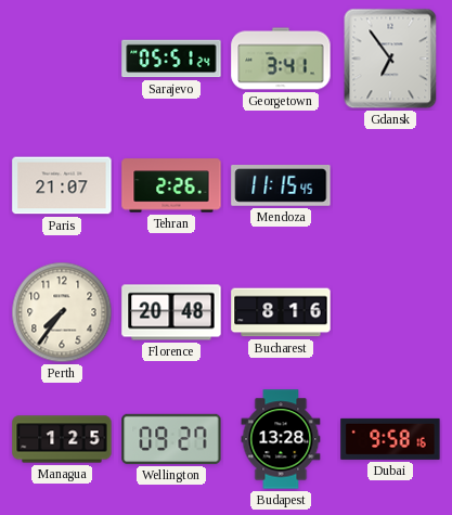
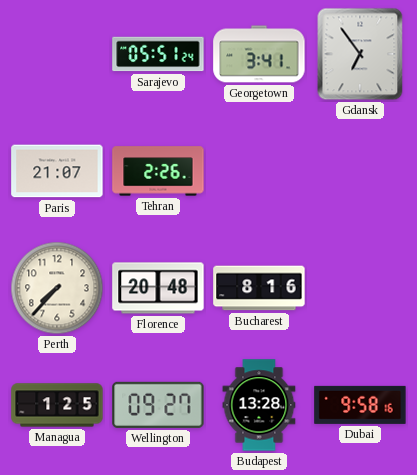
Mendoza: 11:15 -> none
Perth: 7:36 -> 7:37
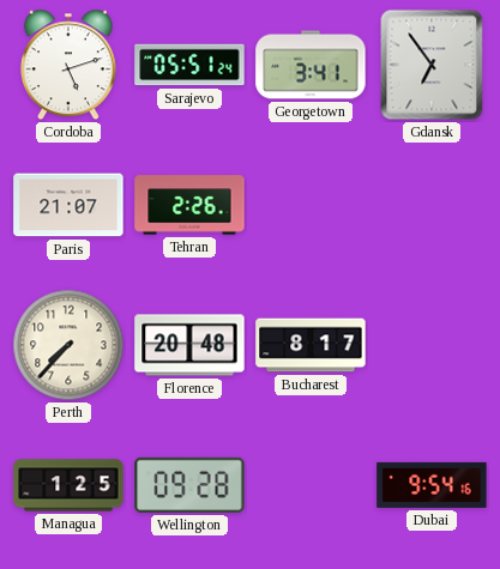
Cordoba: none -> 5:12
Bucharest: 8:16 -> 8:17
Wellington: 09:27 -> 09:28
Budapest: 13:28 -> none
Dubai: 9:58 -> 9:54
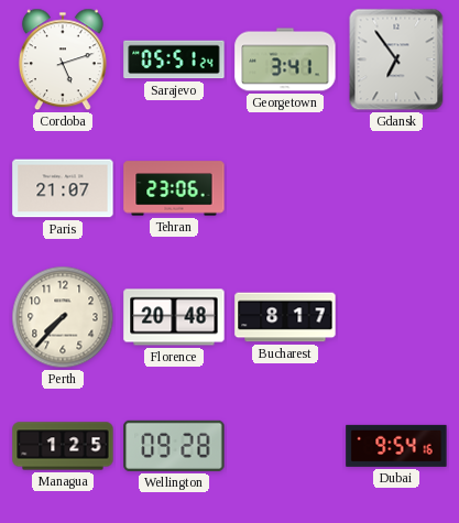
Tehran: 2:26 -> 23:06
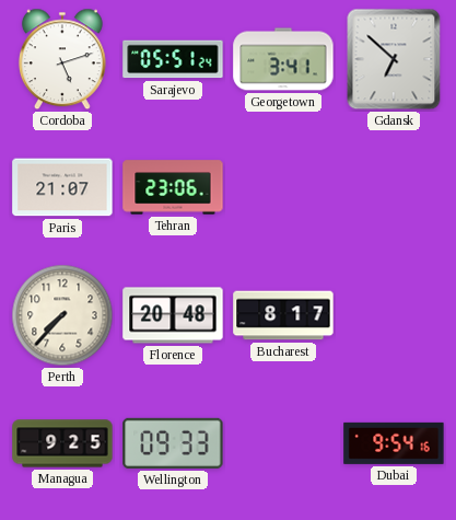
Gdansk: 6:54 -> 6:52
Managua: 1:25 -> 9:25
Wellington: 09:28 -> 09:33
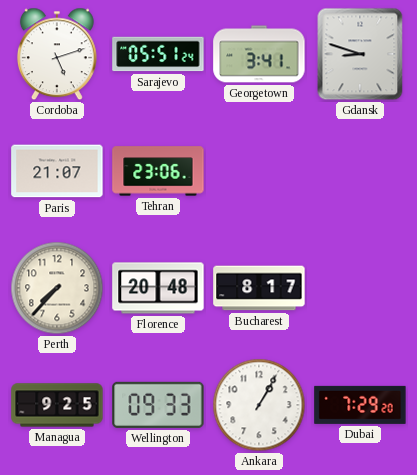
Gdansk: 6:52 -> 8:48
Ankara: none -> 1:05
Dubai: 9:54 -> 7:29
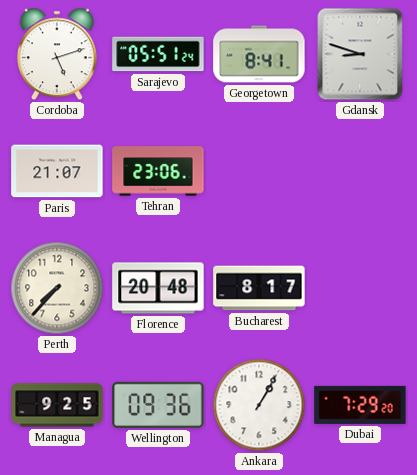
Georgetown: 3:41 -> 8:41
Wellington: 09:33 -> 09:36
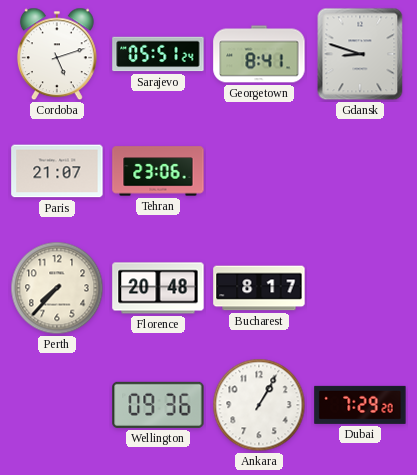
Managua: 9:25 -> none
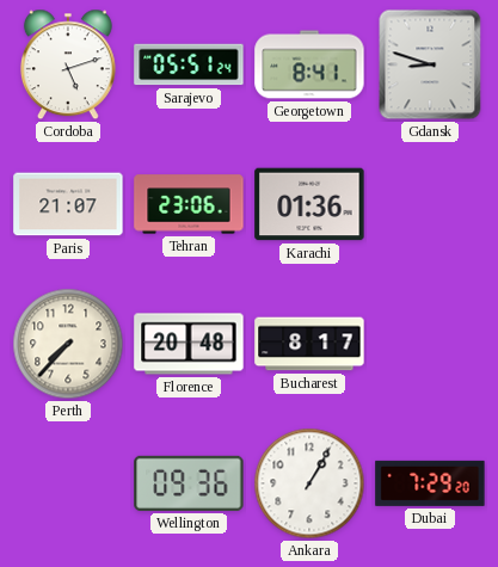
Karachi: none -> 01:36
